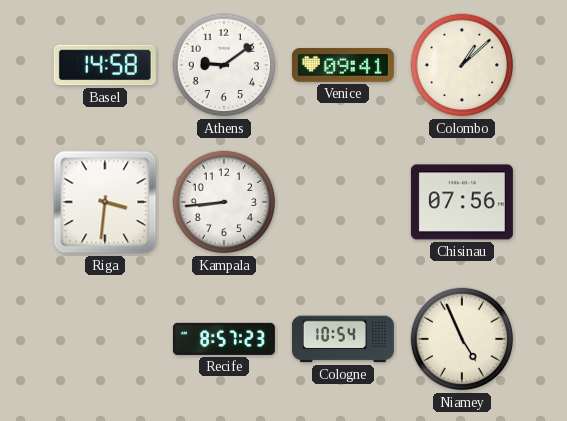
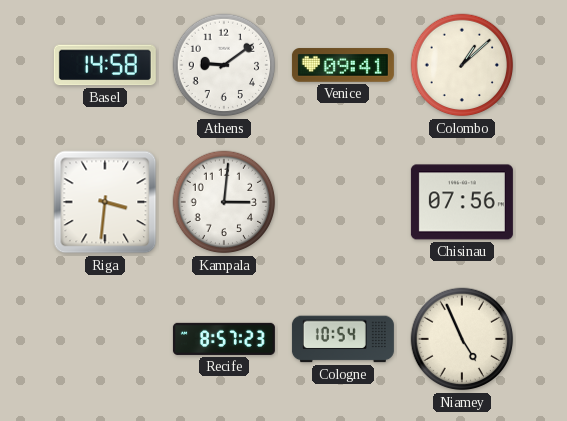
Kampala: 8:44 -> 3:01
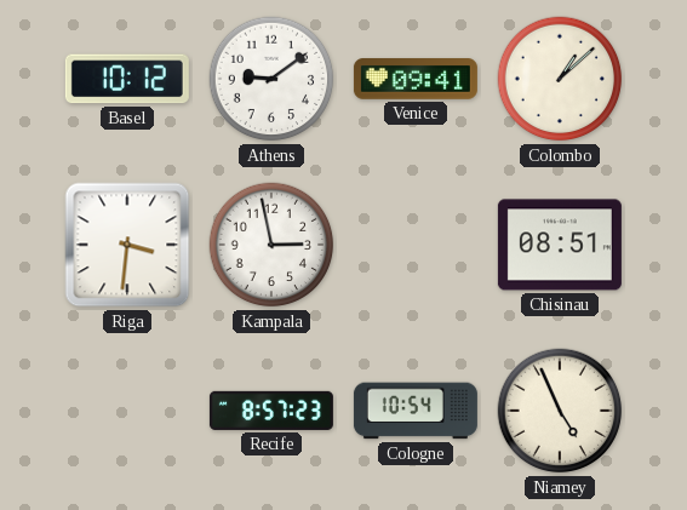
Basel: 14:58 -> 10:12
Kampala: 3:01 -> 2:58
Chisinau: 07:56 -> 08:51
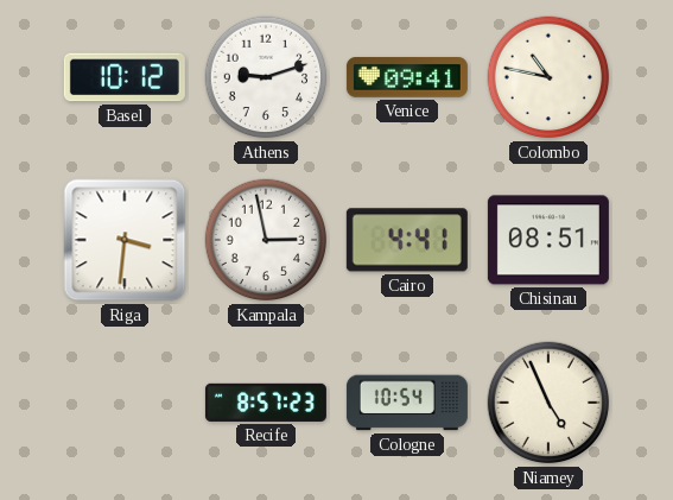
Athens: 9:09 -> 9:12
Colombo: 1:08 -> 10:47
Cairo: none -> 4:41
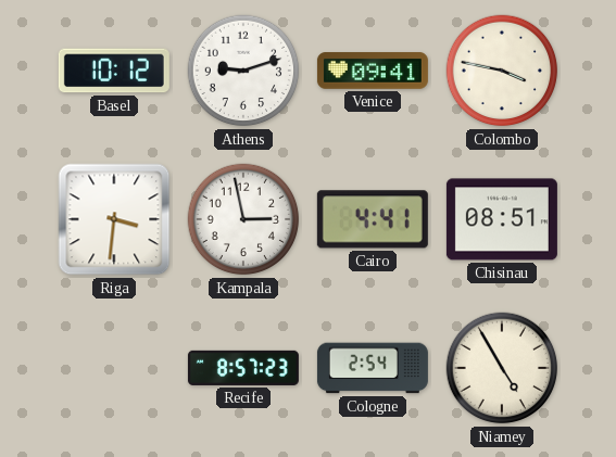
Colombo: 10:47 -> 3:47
Cologne: 10:54 -> 2:54
Niamey: 4:56 -> 4:55
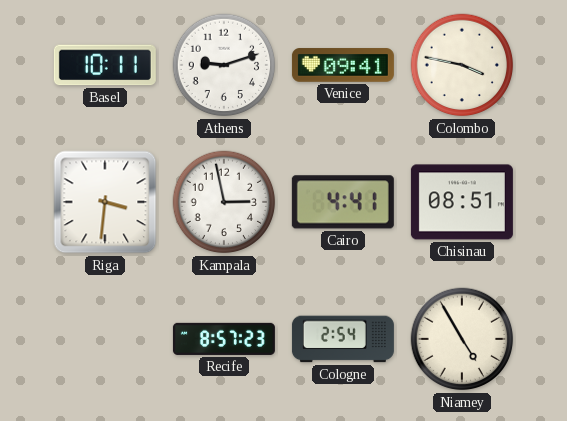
Basel: 10:12 -> 10:11
